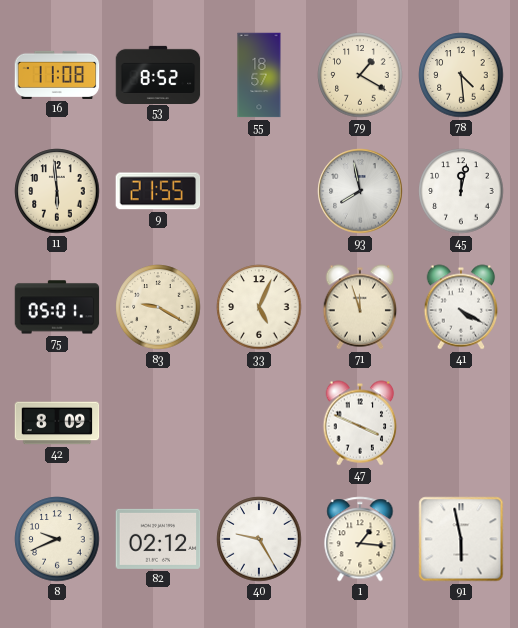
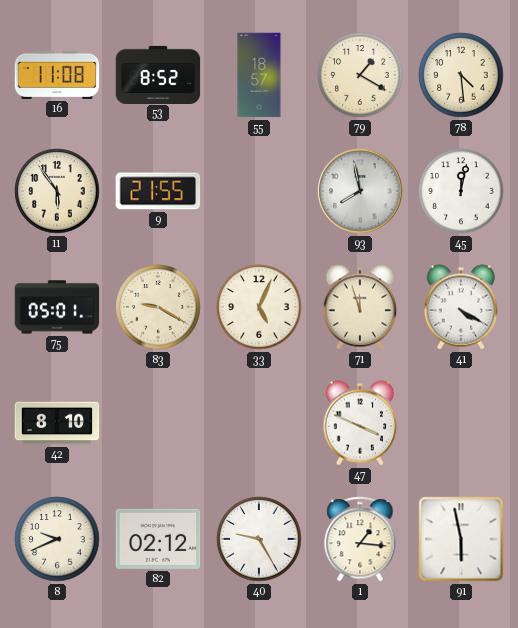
11: 5:59 -> 5:54
42: 8:09 -> 8:10
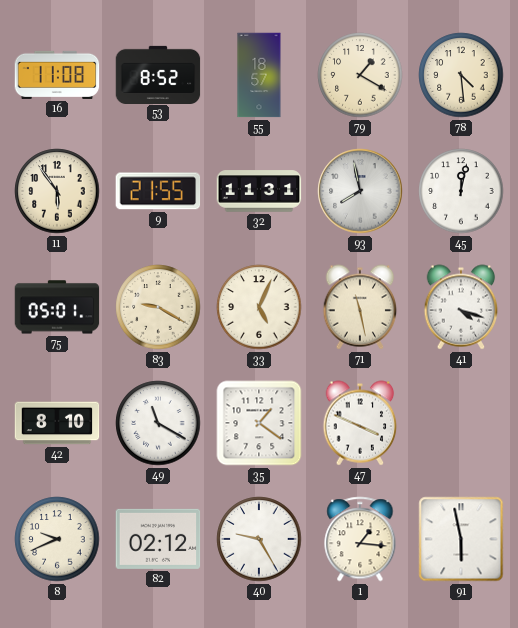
32: none -> 11:31
71: 11:57 -> 11:28
41: 4:20 -> 4:18
49: none -> 11:20
35: none -> 1:21
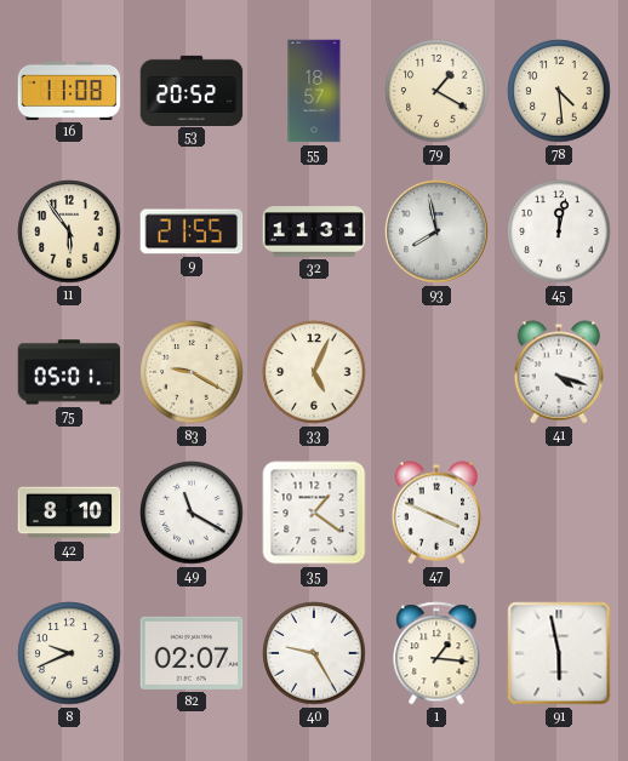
53: 8:52 -> 20:52
71: 11:28 -> none
82: 02:12 -> 02:07
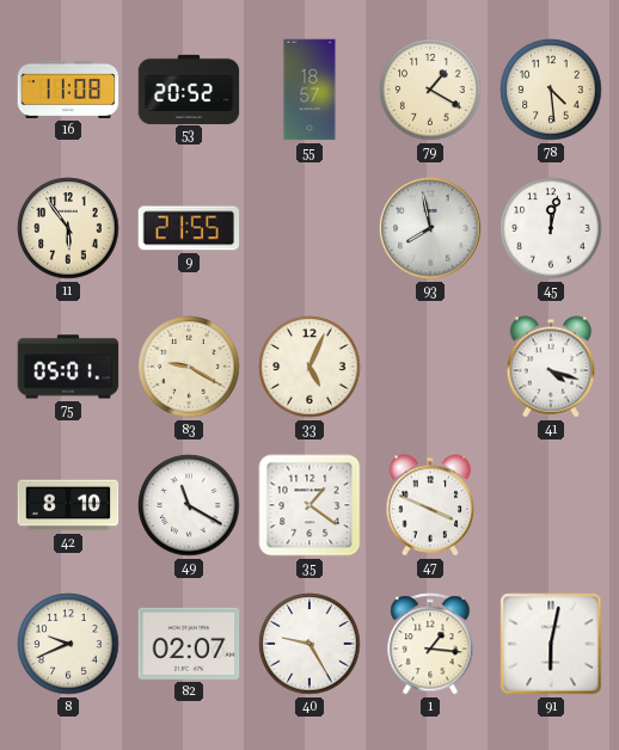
32: 11:31 -> none
91: 5:58 -> 6:02
